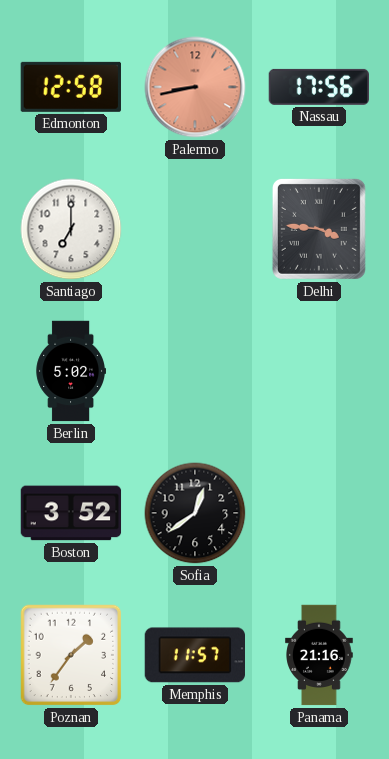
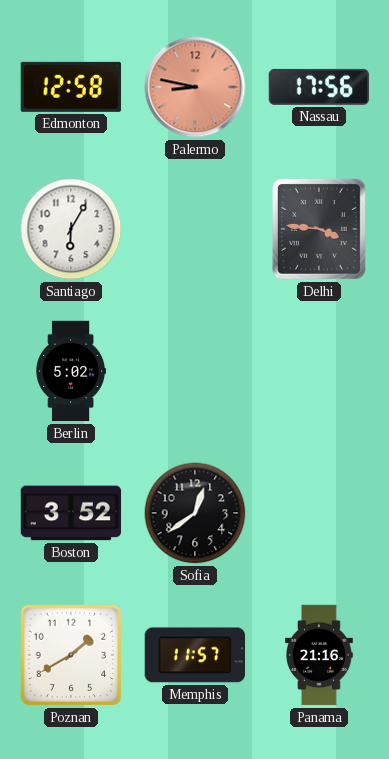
Palermo: 8:43 -> 8:47
Santiago: 7:00 -> 6:05
Poznan: 1:36 -> 1:40
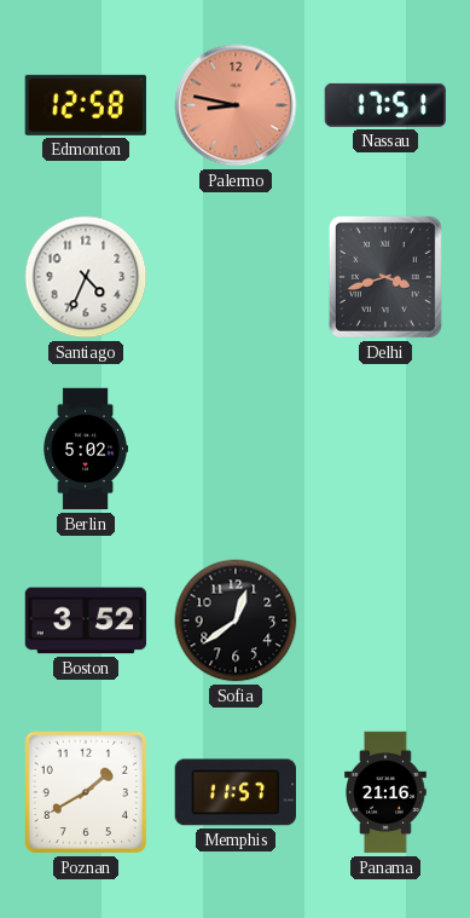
Nassau: 17:56 -> 17:51
Santiago: 6:05 -> 4:34
Delhi: 3:46 -> 3:42
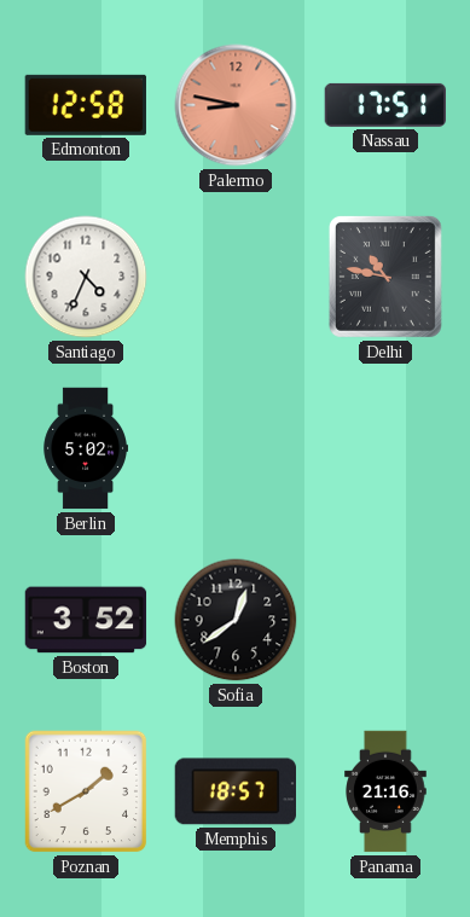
Delhi: 3:42 -> 10:47
Memphis: 11:57 -> 18:57
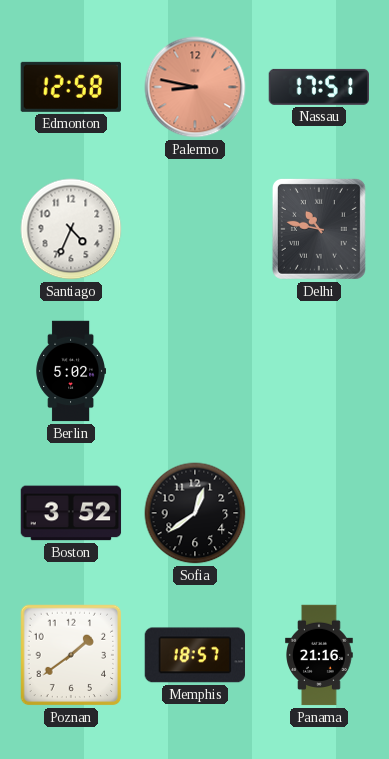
Poznan: 1:40 -> 1:39
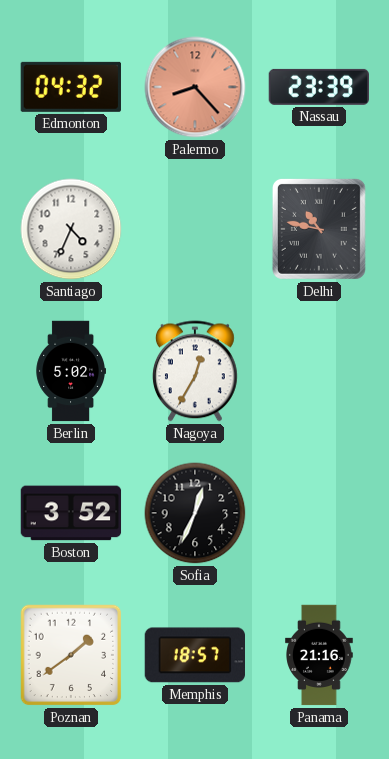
Edmonton: 12:58 -> 04:32
Palermo: 8:47 -> 8:23
Nassau: 17:51 -> 23:39
Nagoya: none -> 12:35
Sofia: 12:39 -> 12:34
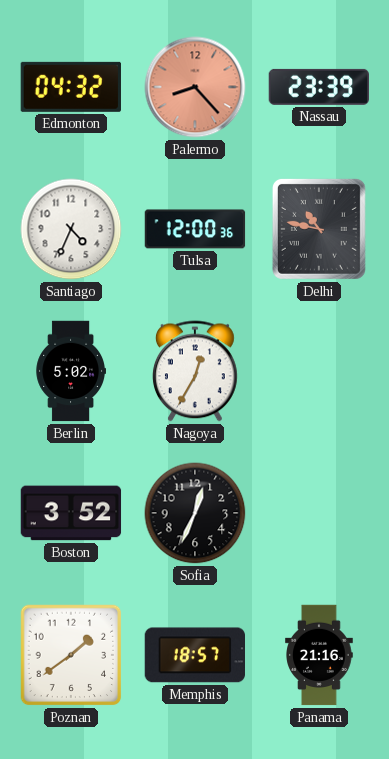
Tulsa: none -> 12:00
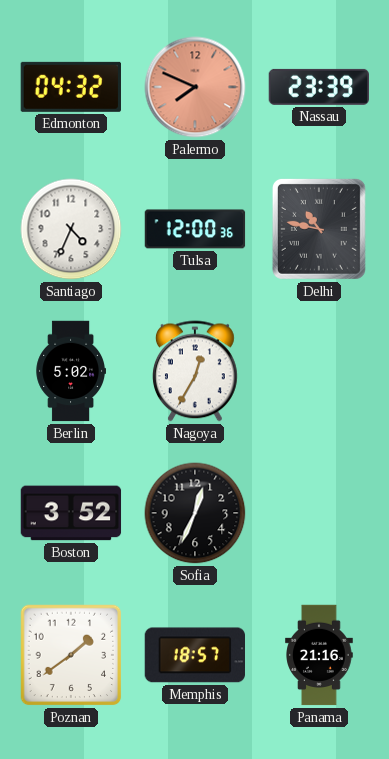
Palermo: 8:23 -> 7:49
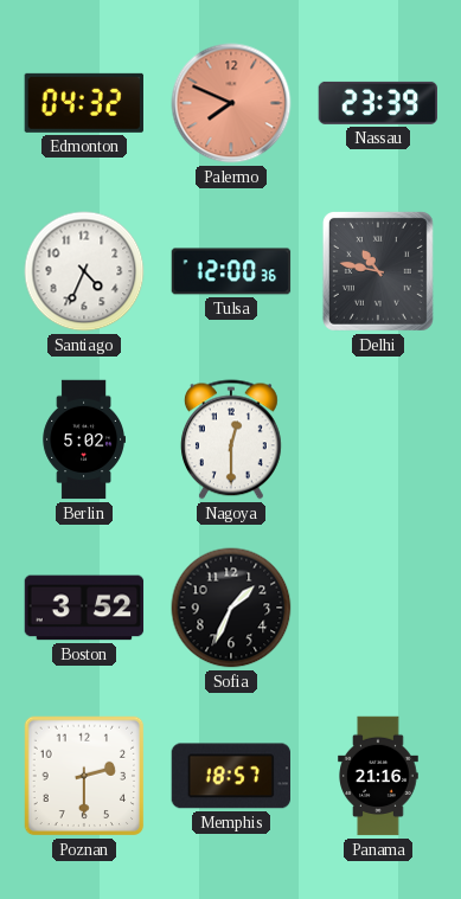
Nagoya: 12:35 -> 12:30
Sofia: 12:34 -> 1:34
Poznan: 1:39 -> 2:30
